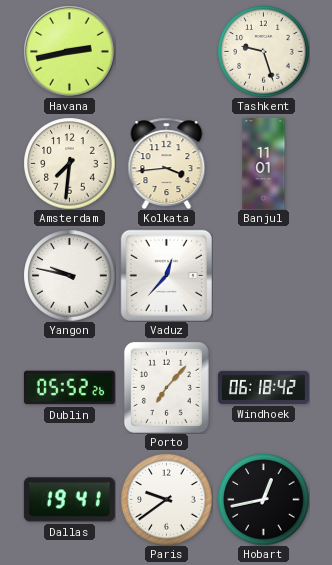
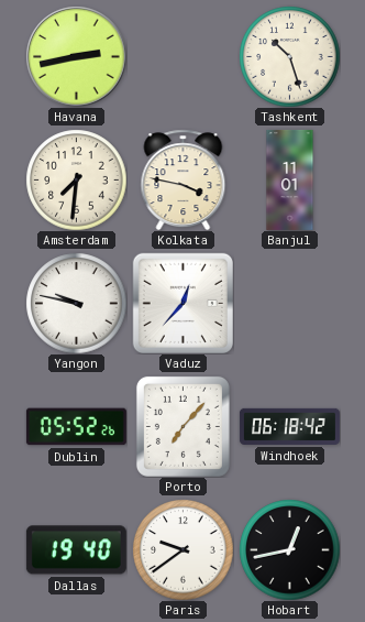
Tashkent: 9:27 -> 10:27
Kolkata: 3:44 -> 3:47
Dallas: 19:41 -> 19:40
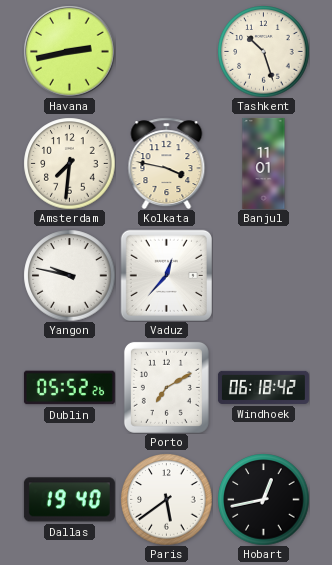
Porto: 7:07 -> 7:10
Paris: 9:39 -> 5:39
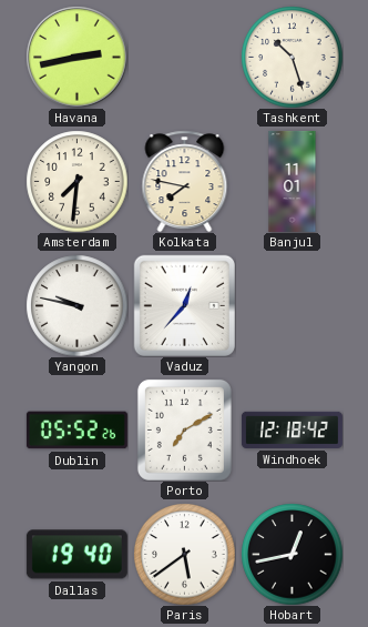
Kolkata: 3:47 -> 7:47
Windhoek: 06:18 -> 12:18
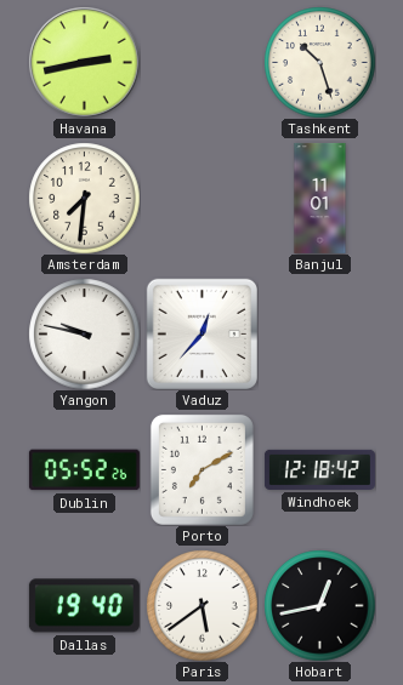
Kolkata: 7:47 -> none
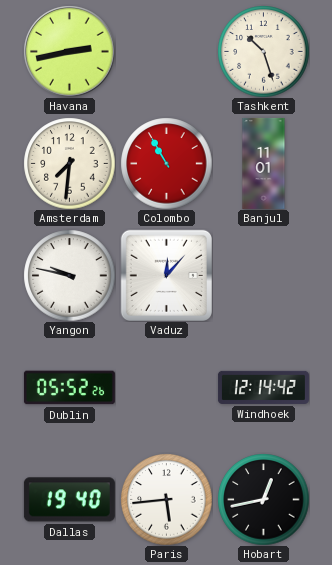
Colombo: none -> 10:55
Vaduz: 12:37 -> 12:07
Porto: 7:10 -> none
Windhoek: 12:18 -> 12:14
Paris: 5:39 -> 5:44
